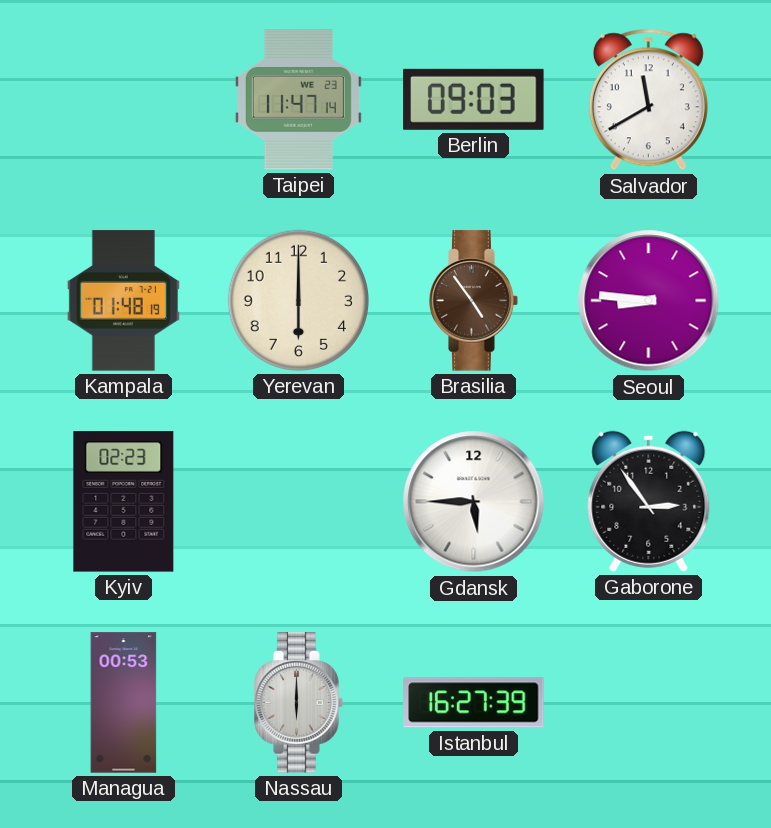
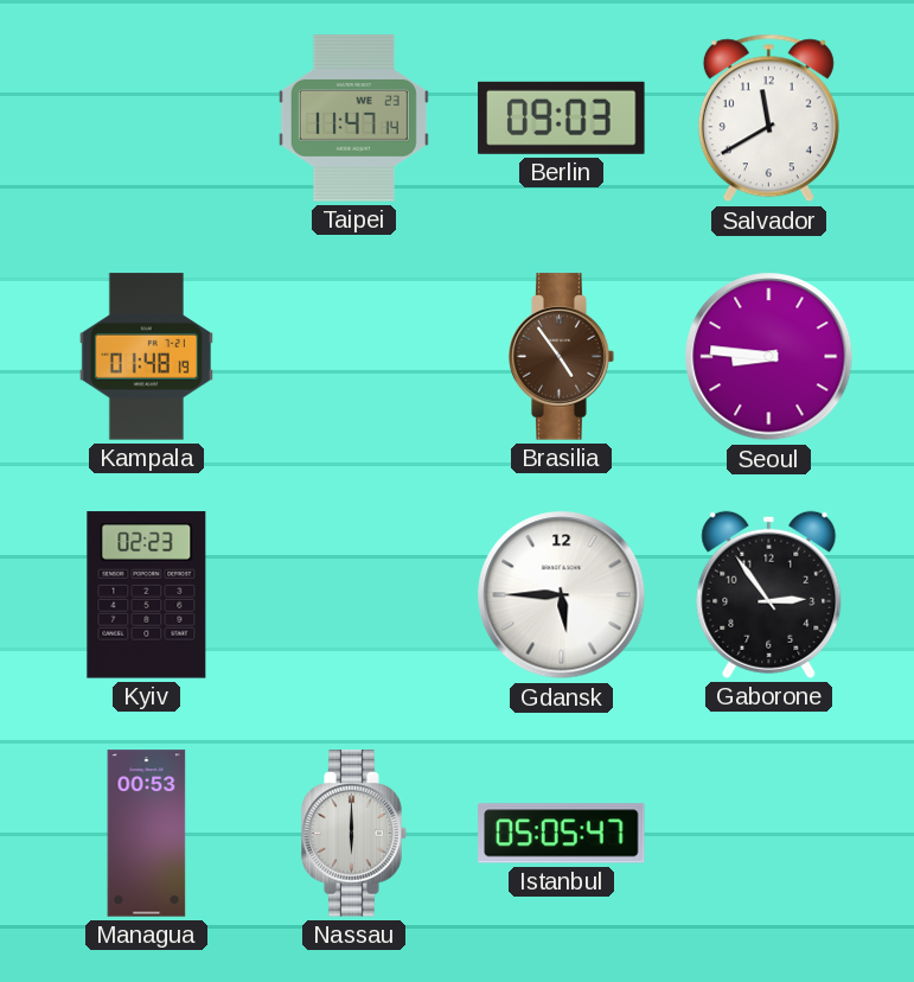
Yerevan: 6:00 -> none
Istanbul: 16:27 -> 05:05
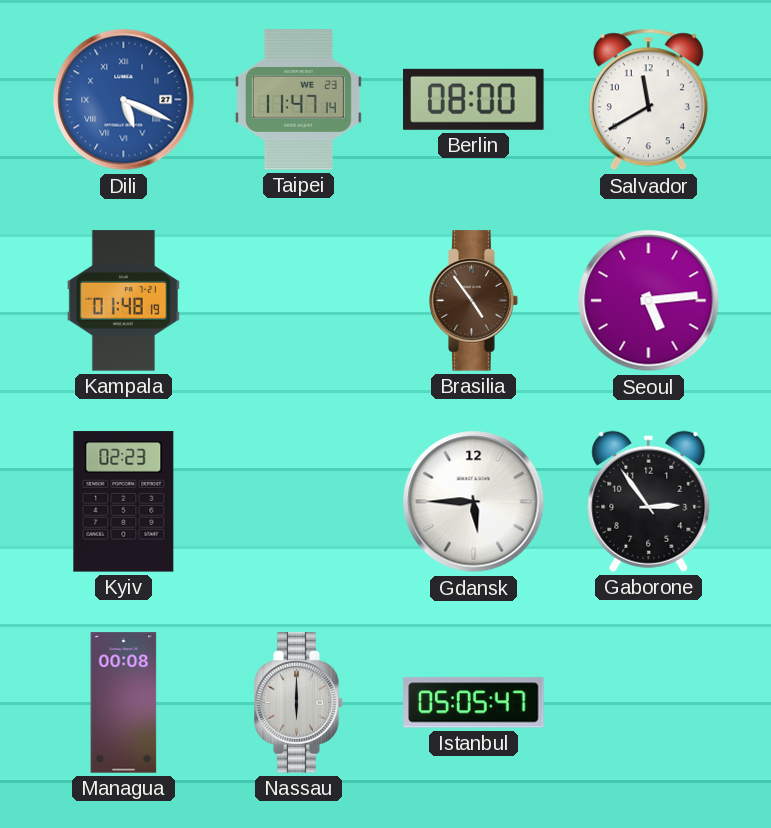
Dili: none -> 5:19
Berlin: 09:03 -> 08:00
Seoul: 8:46 -> 5:14
Managua: 00:53 -> 00:08
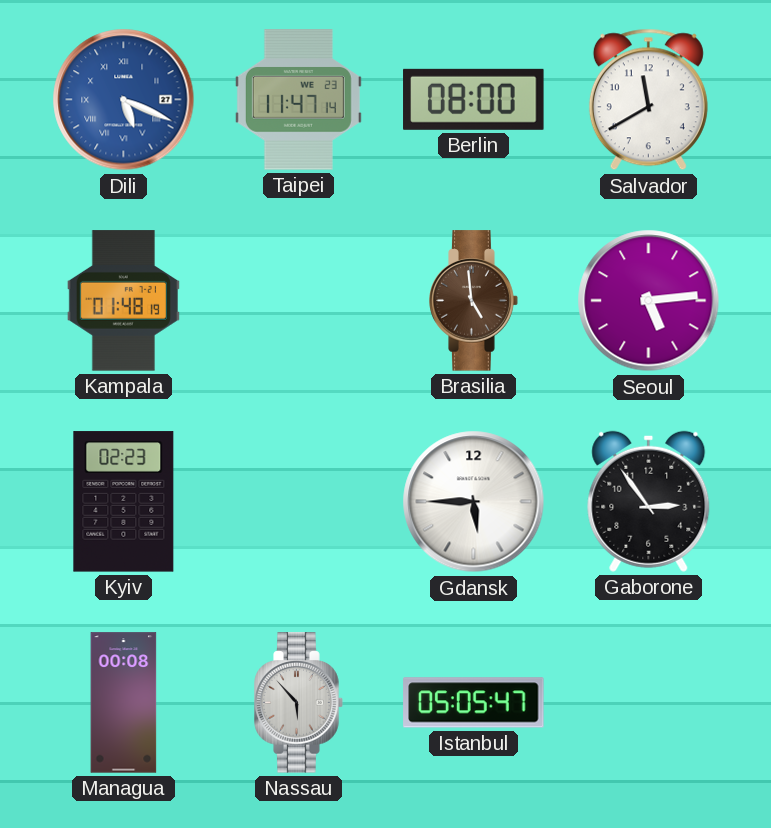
Brasilia: 4:54 -> 4:59
Nassau: 6:00 -> 5:53
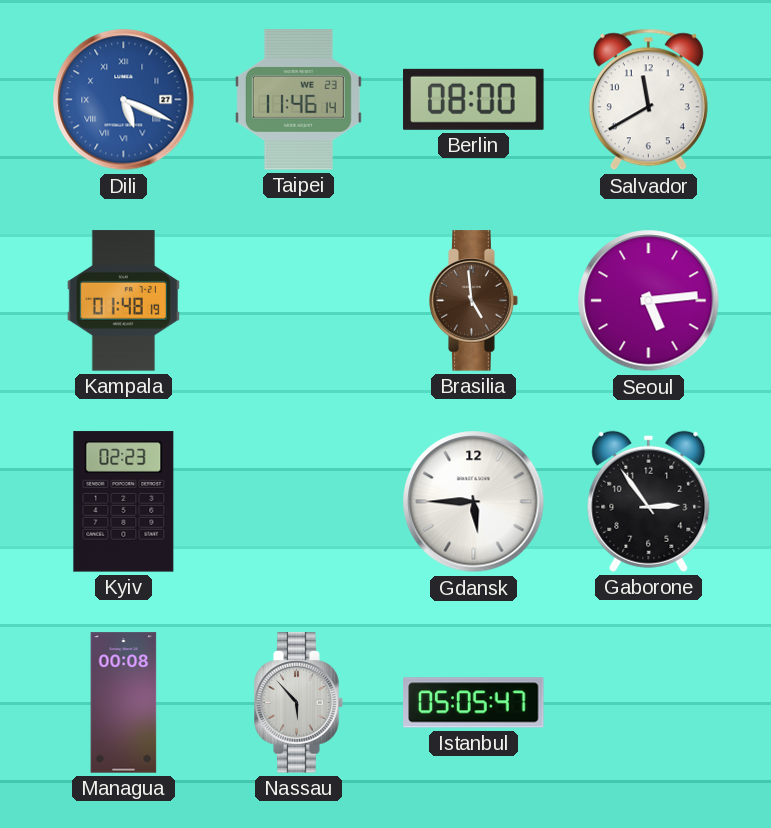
Taipei: 11:47 -> 11:46
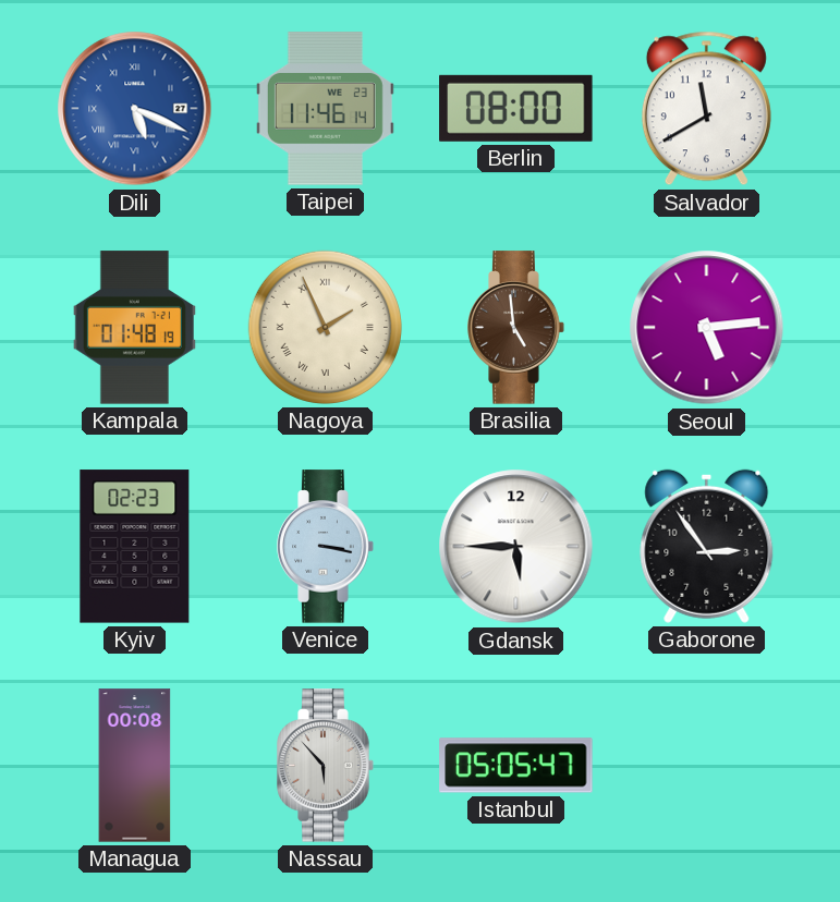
Nagoya: none -> 1:56
Venice: none -> 3:17
